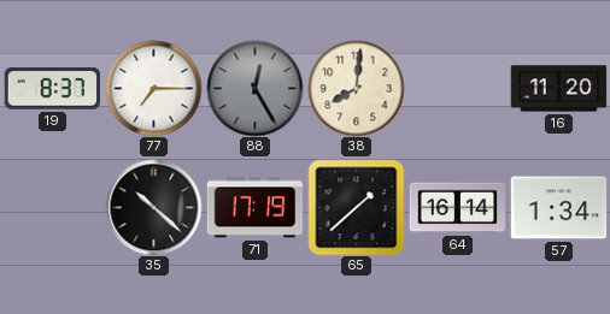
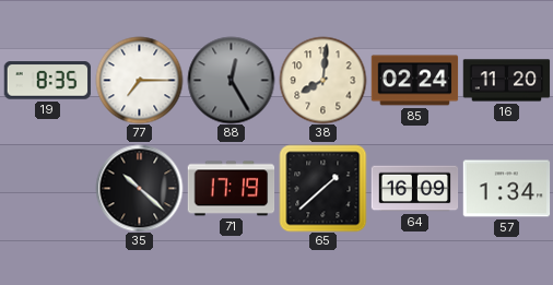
19: 8:37 -> 8:35
85: none -> 02:24
64: 16:14 -> 16:09
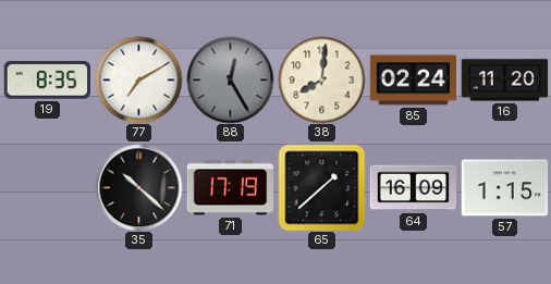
77: 7:15 -> 7:10
57: 1:34 -> 1:15
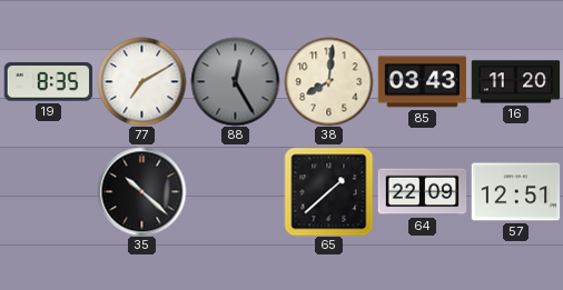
85: 02:24 -> 03:43
71: 17:19 -> none
64: 16:09 -> 22:09
57: 1:15 -> 12:51
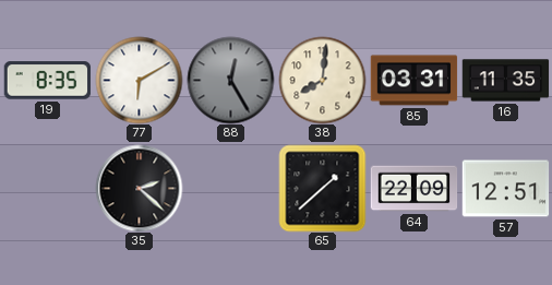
77: 7:10 -> 6:10
85: 03:43 -> 03:31
16: 11:20 -> 11:35
35: 10:22 -> 2:22
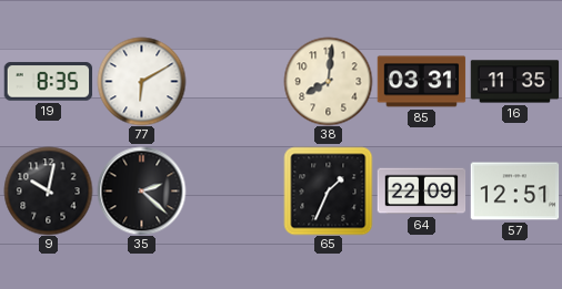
88: 12:25 -> none
9: none -> 10:02
65: 1:38 -> 1:34
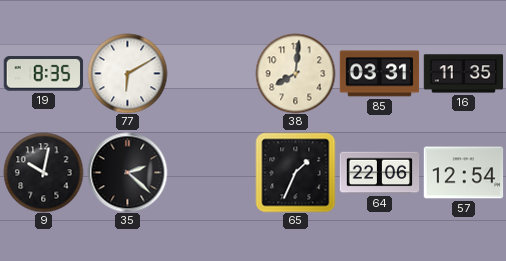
64: 22:09 -> 22:06
57: 12:51 -> 12:54
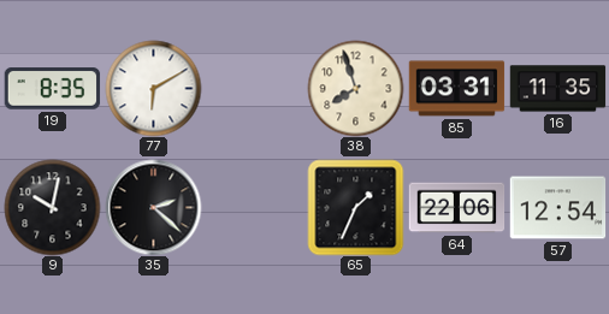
38: 8:01 -> 7:57
